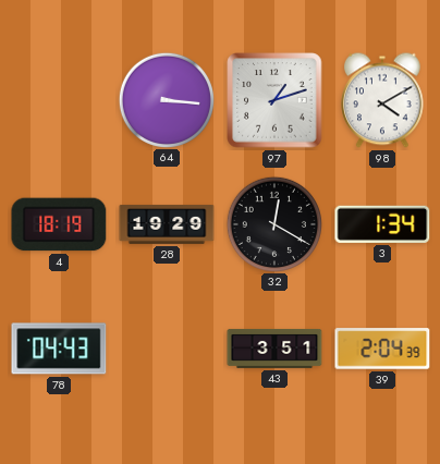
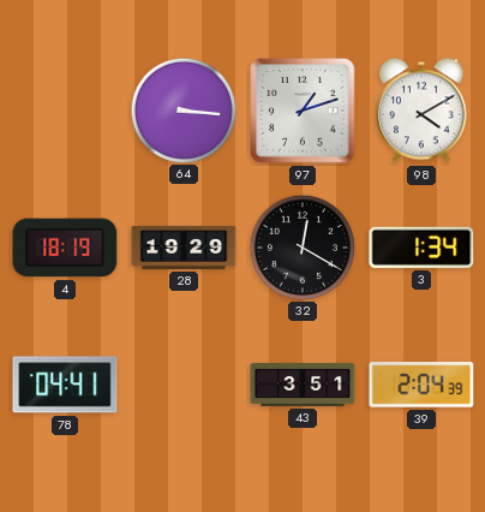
78: 04:43 -> 04:41
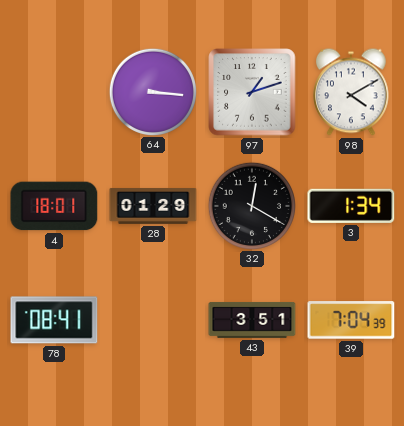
4: 18:19 -> 18:01
28: 19:29 -> 01:29
78: 04:41 -> 08:41
39: 2:04 -> 7:04
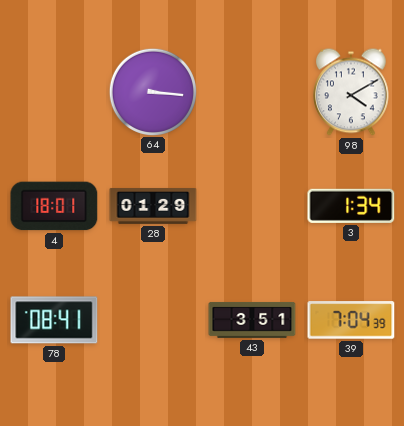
97: 1:12 -> none
32: 12:20 -> none
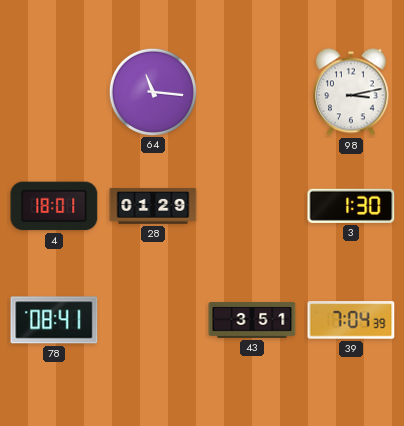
64: 3:16 -> 11:16
98: 4:10 -> 3:13
3: 1:34 -> 1:30
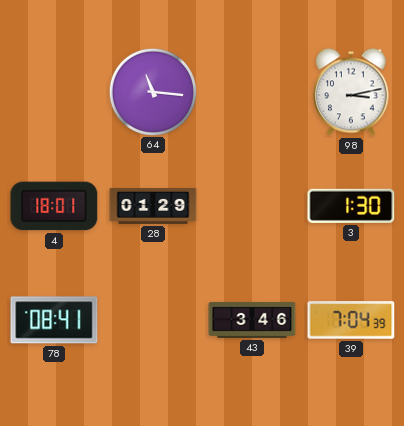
43: 3:51 -> 3:46
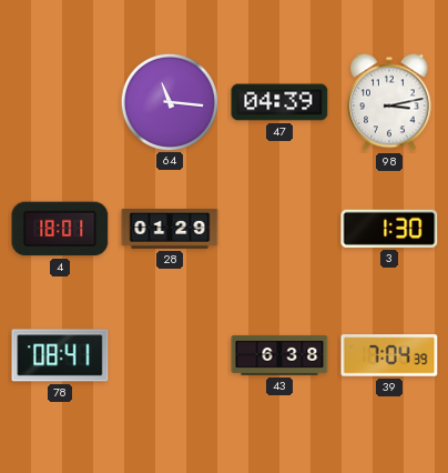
47: none -> 04:39
43: 3:46 -> 6:38
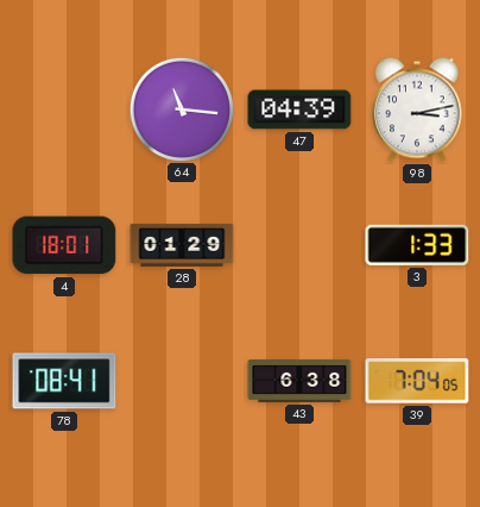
3: 1:30 -> 1:33
39: 7:04:39 -> 7:04:05
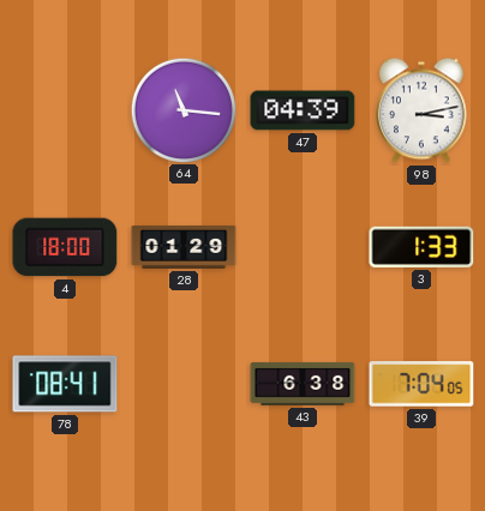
4: 18:01 -> 18:00
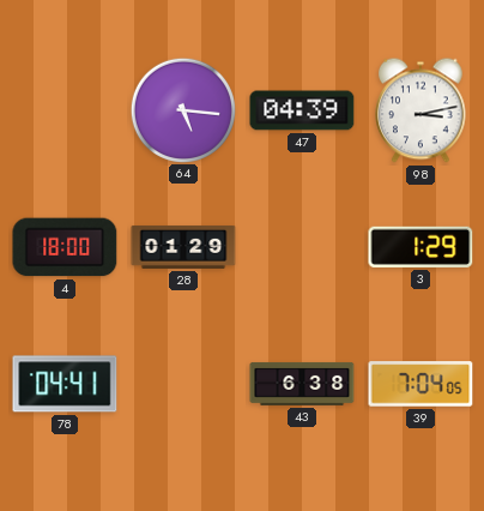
64: 11:16 -> 5:16
3: 1:33 -> 1:29
78: 08:41 -> 04:41
